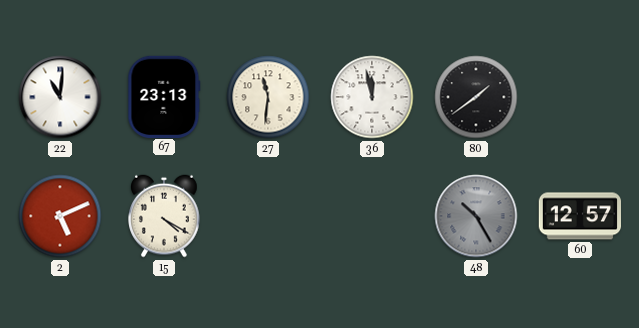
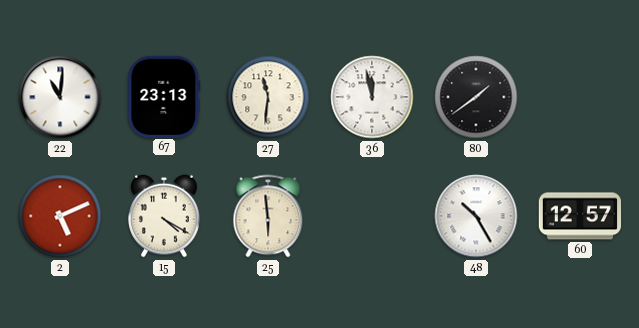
25: none -> 5:59
48 dial: grey -> white
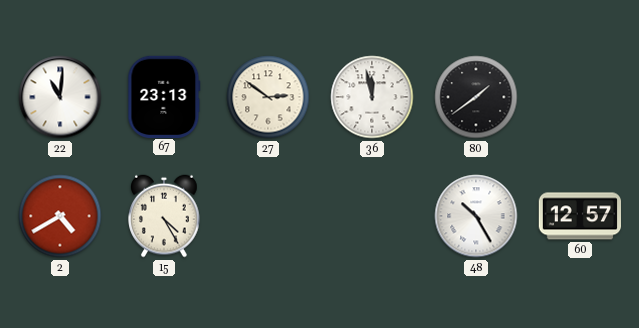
27: 11:31 -> 2:51
2: 5:11 -> 4:40
15: 4:20 -> 4:25
25: 5:59 -> none
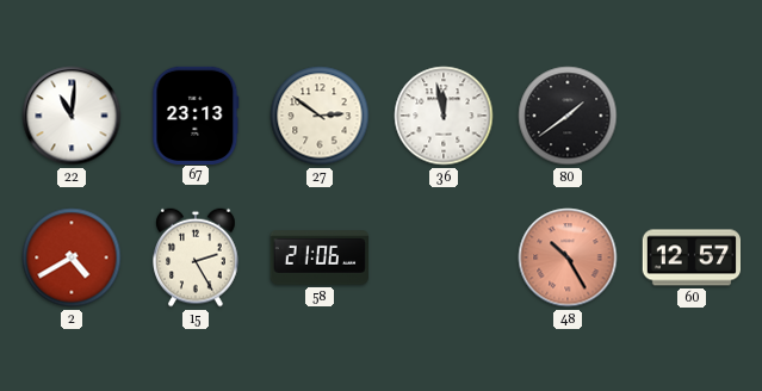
15: 4:25 -> 2:25
58: none -> 21:06
48 dial: white -> salmon
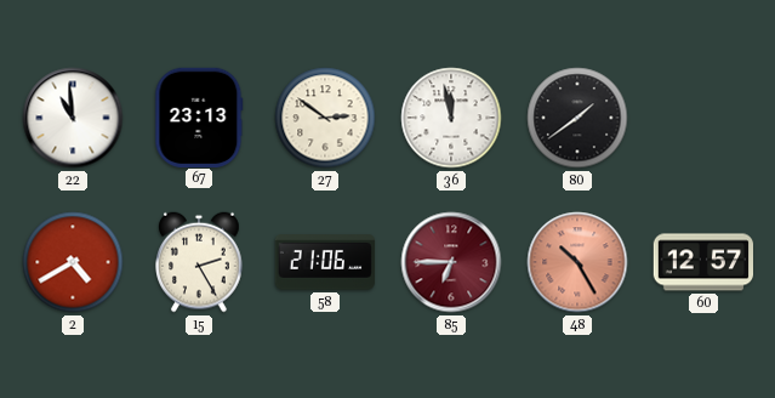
22: 11:01 -> 10:59
85: none -> 6:45
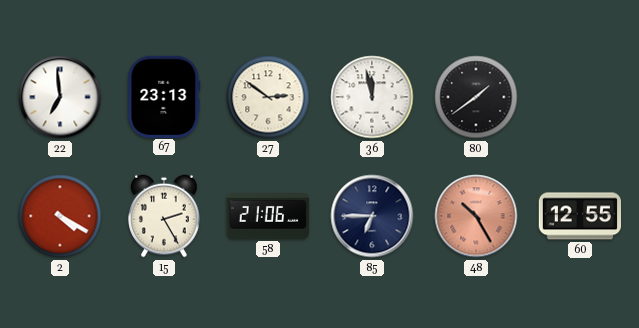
22: 10:59 -> 6:59
2: 4:40 -> 4:20
85 dial: burgundy -> navy
60: 12:57 -> 12:55
